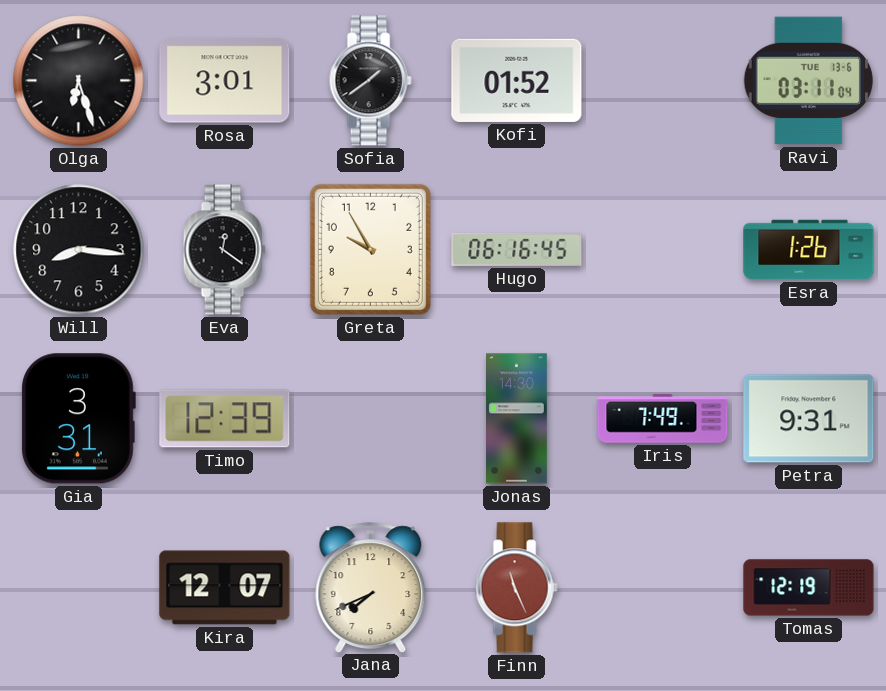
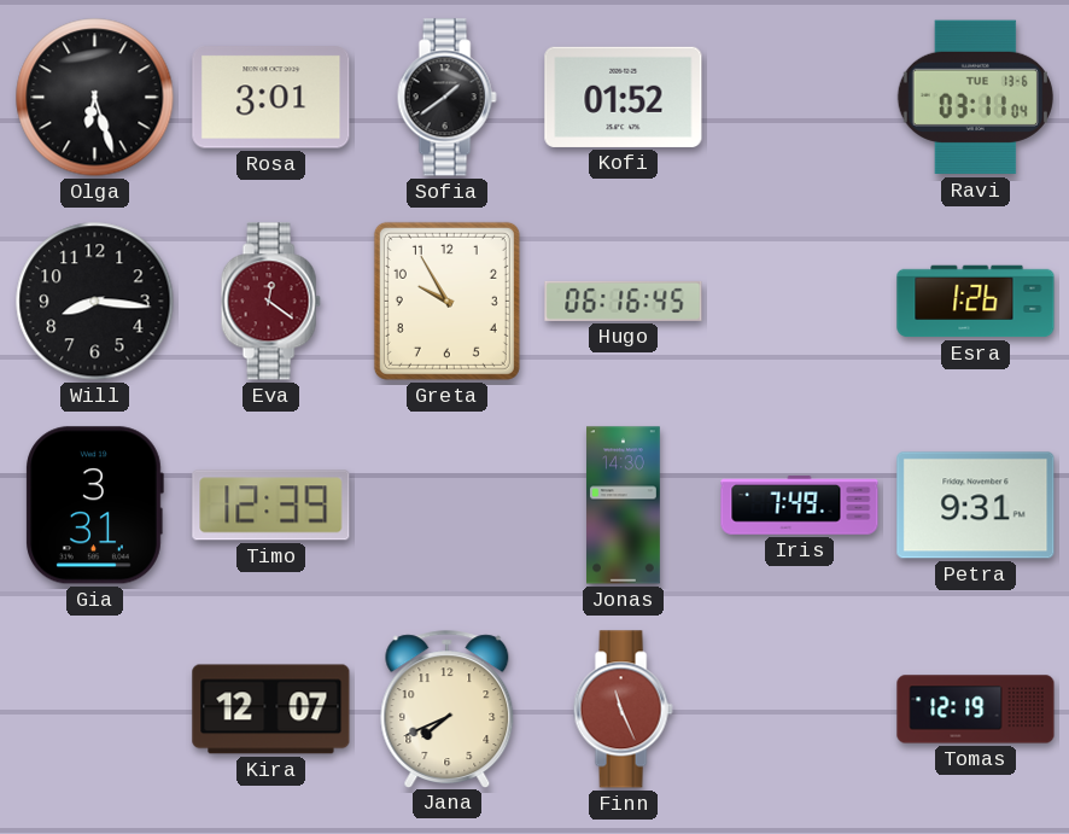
Eva dial: black -> burgundy
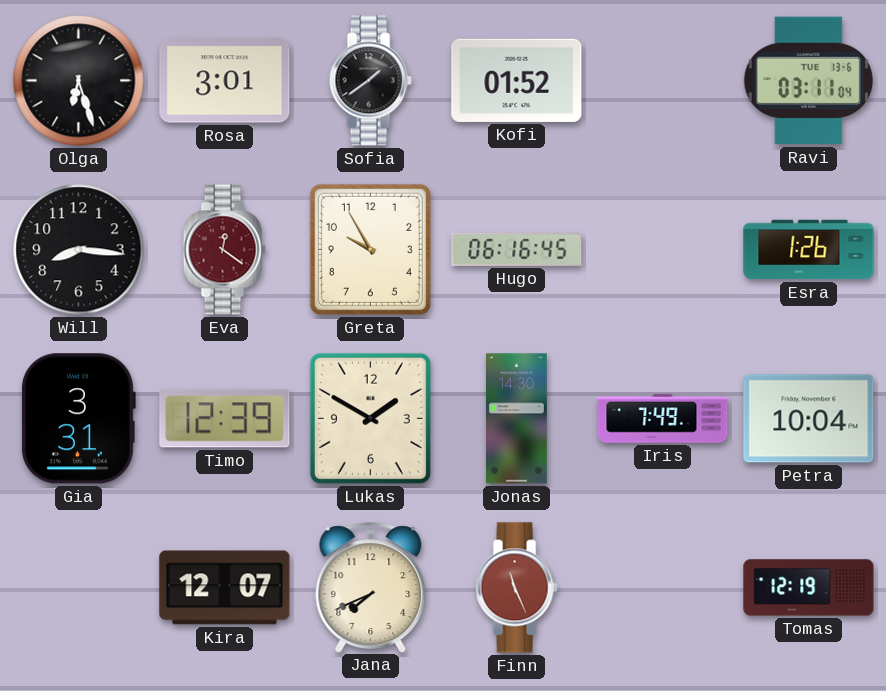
Lukas: none -> 1:50
Petra: 9:31 -> 10:04
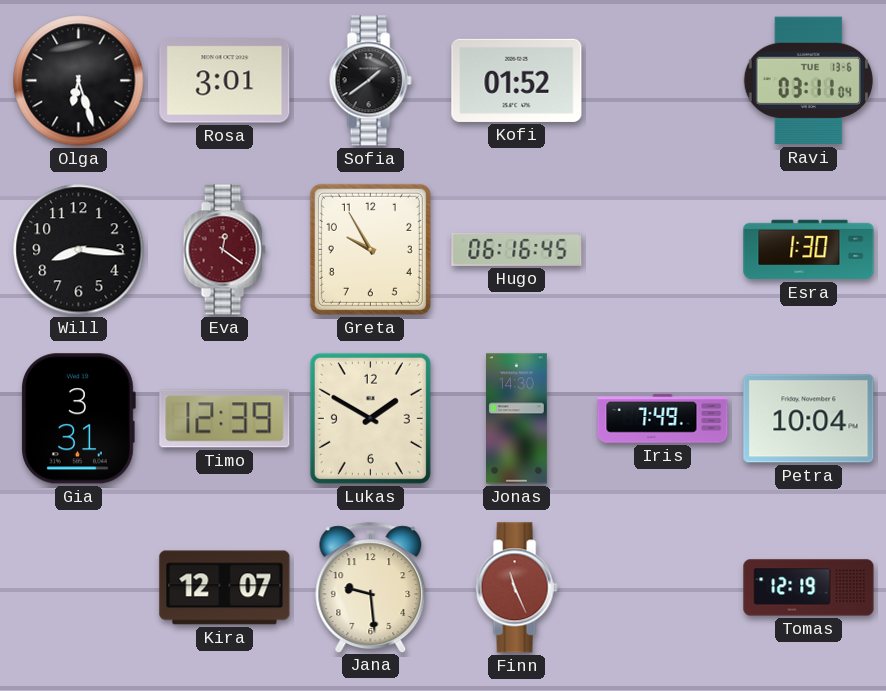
Esra: 1:26 -> 1:30
Jana: 7:41 -> 9:29
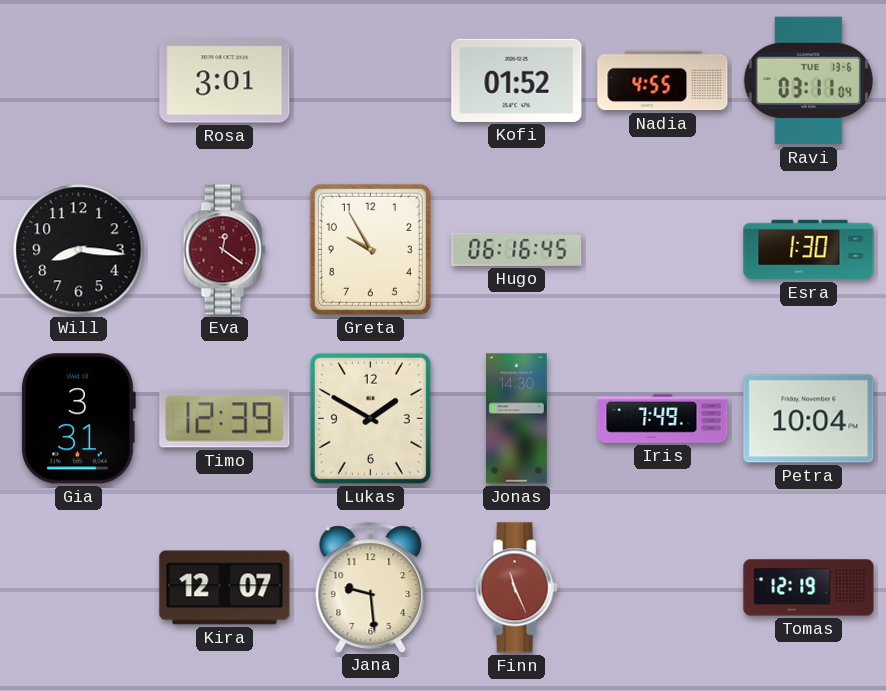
Olga: 6:27 -> none
Sofia: 1:39 -> none
Nadia: none -> 4:55
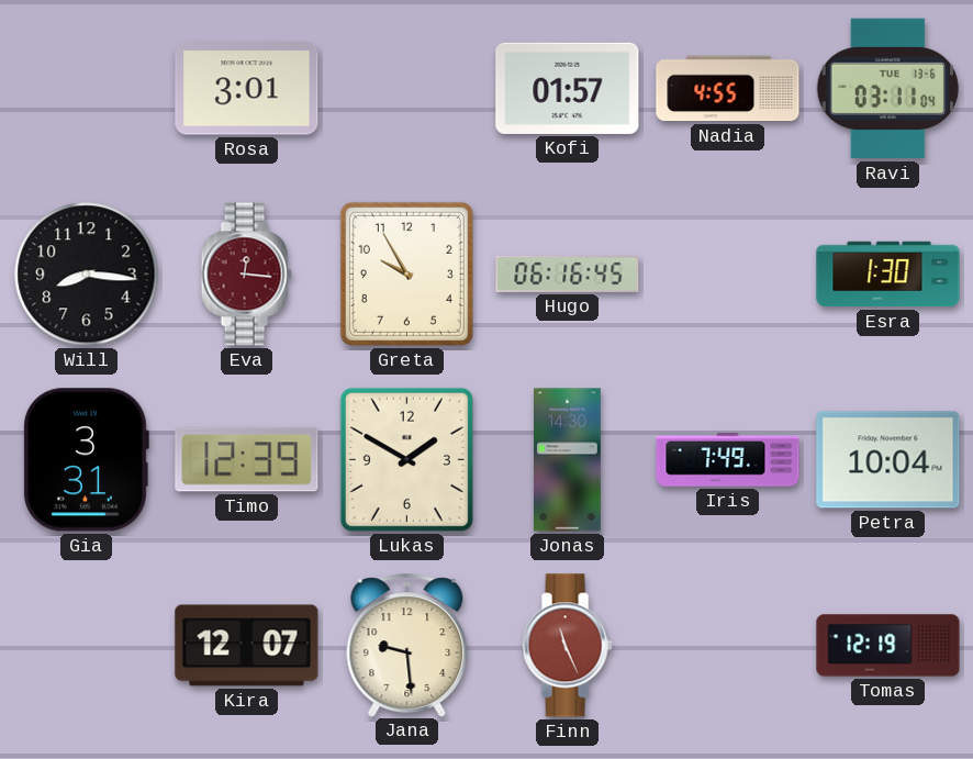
Kofi: 01:52 -> 01:57
Eva: 12:21 -> 12:16
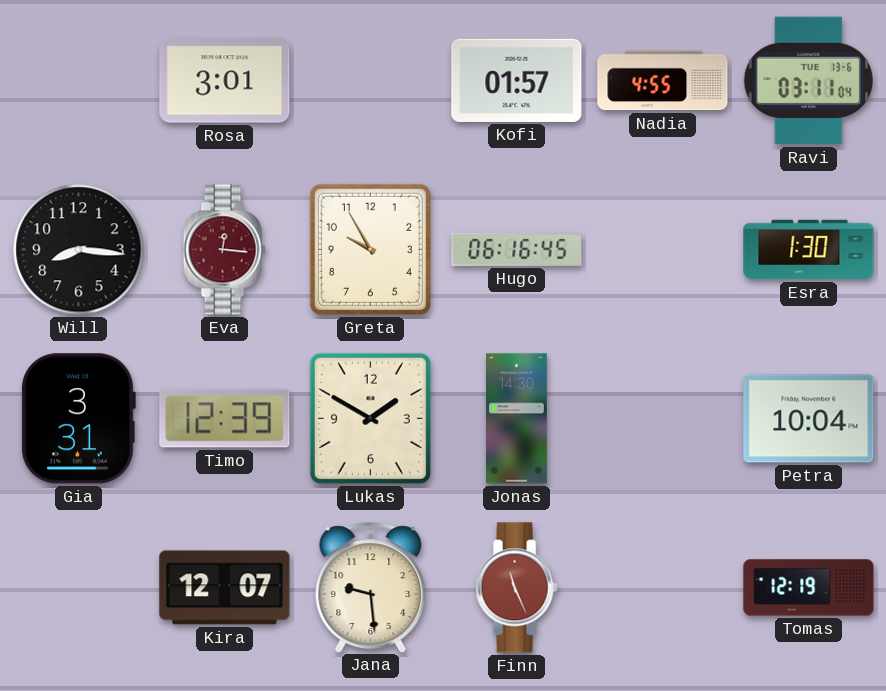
Iris: 7:49 -> none
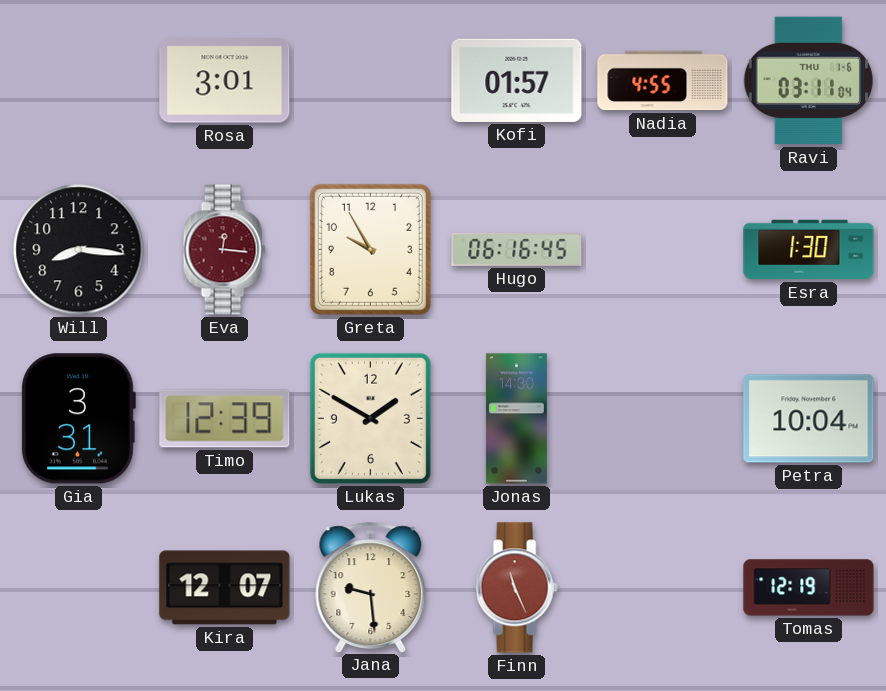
Ravi date: TUE 13-6 -> THU 1-6
